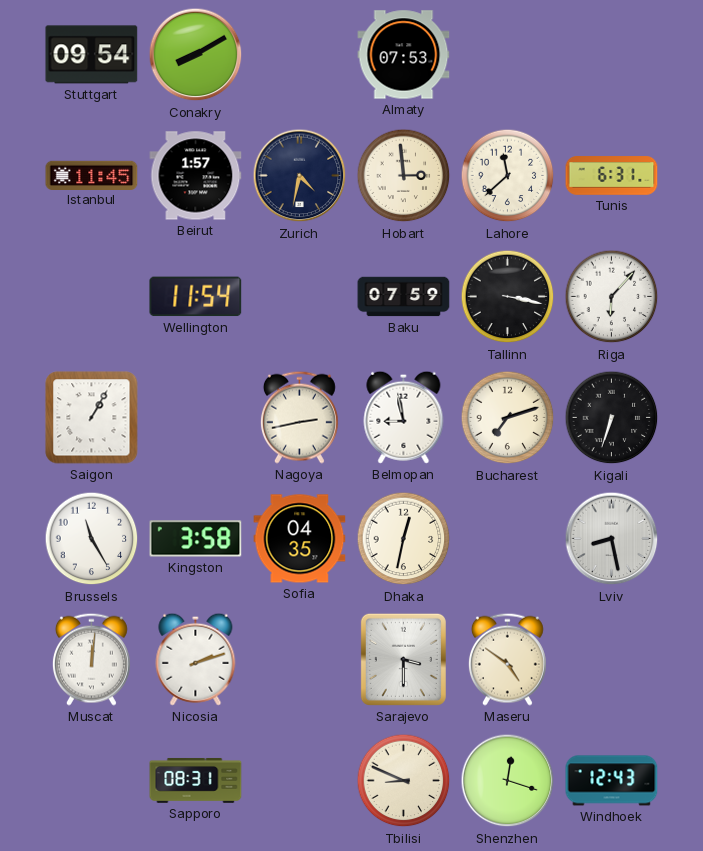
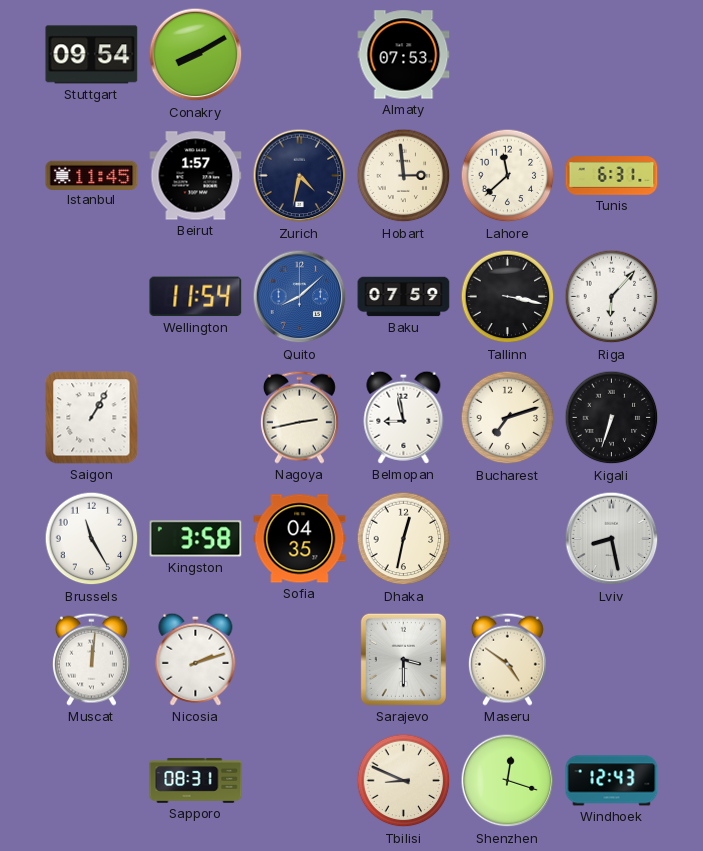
Quito: none -> 8:08
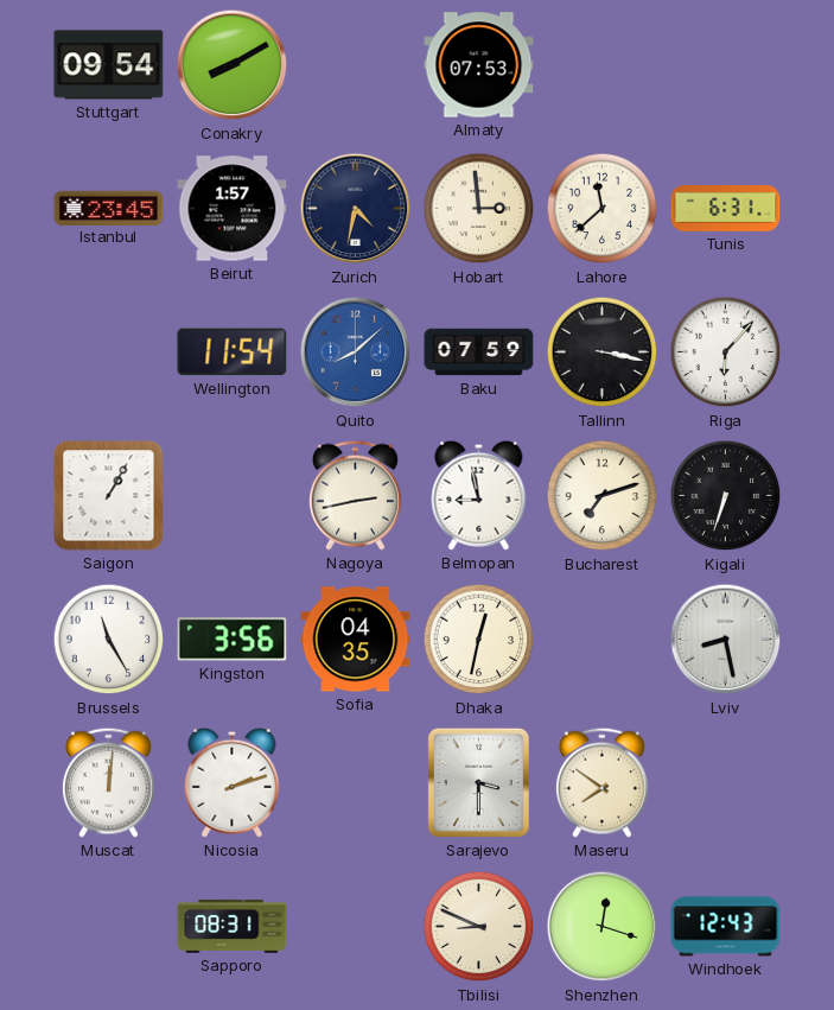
Istanbul: 11:45 -> 23:45
Kingston: 3:58 -> 3:56
Maseru: 4:51 -> 7:51
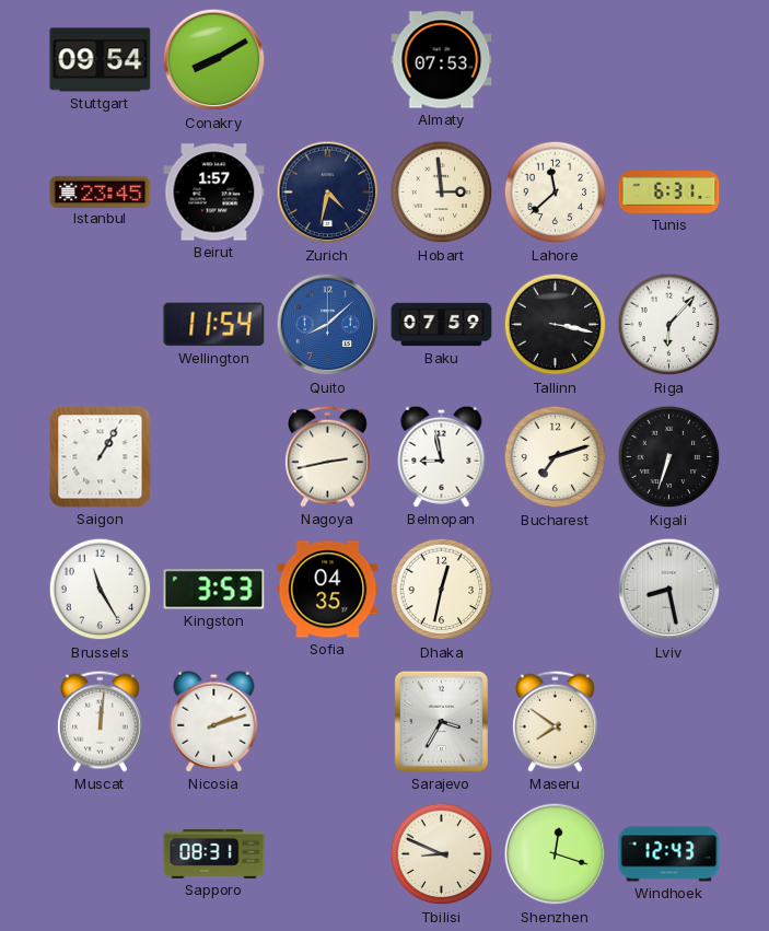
Kingston: 3:56 -> 3:53
Sarajevo: 3:30 -> 3:35
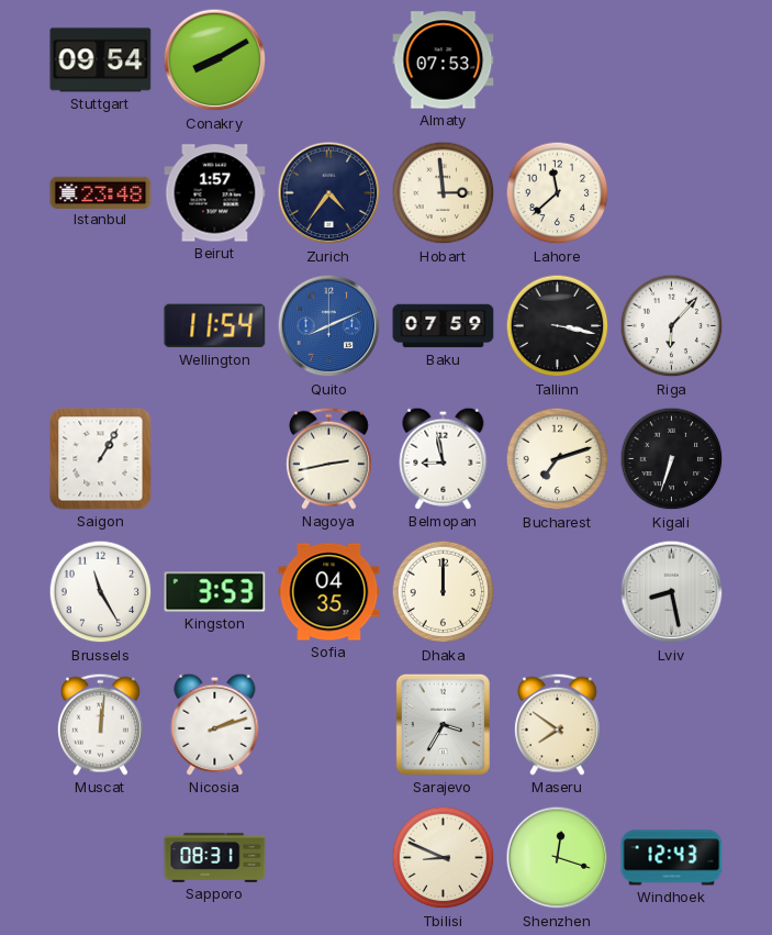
Istanbul: 23:45 -> 23:48
Zurich: 4:32 -> 4:36
Tunis: 6:31 -> none
Quito: 8:08 -> 8:11
Dhaka: 12:32 -> 12:00
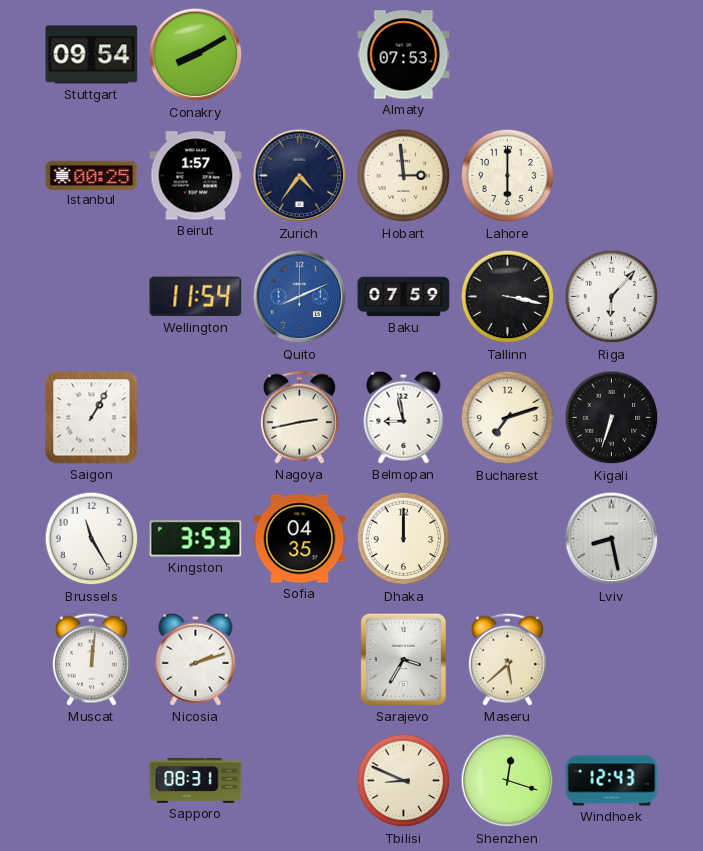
Istanbul: 23:48 -> 00:25
Lahore: 11:38 -> 6:00
Maseru: 7:51 -> 5:38
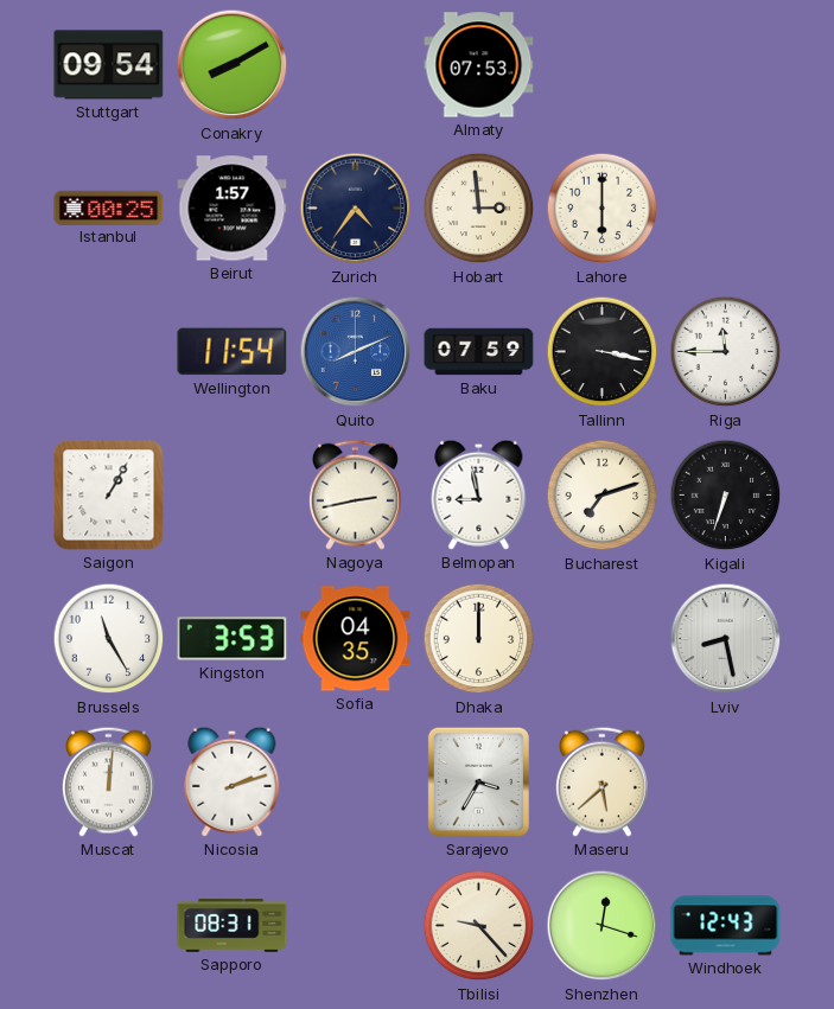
Riga: 6:07 -> 11:45
Tbilisi: 8:49 -> 9:23
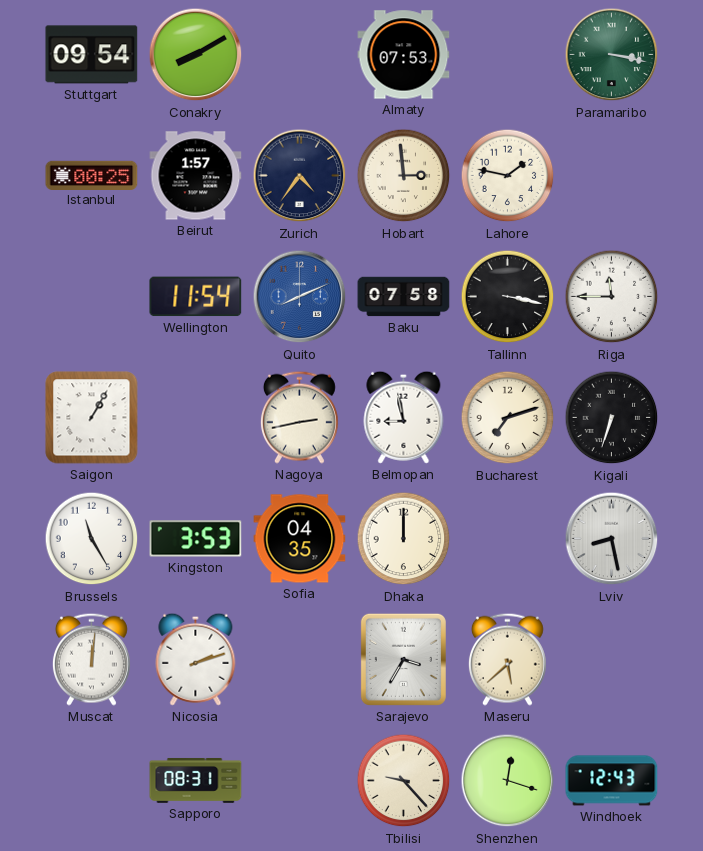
Paramaribo: none -> 3:17
Lahore: 6:00 -> 1:47
Baku: 07:59 -> 07:58
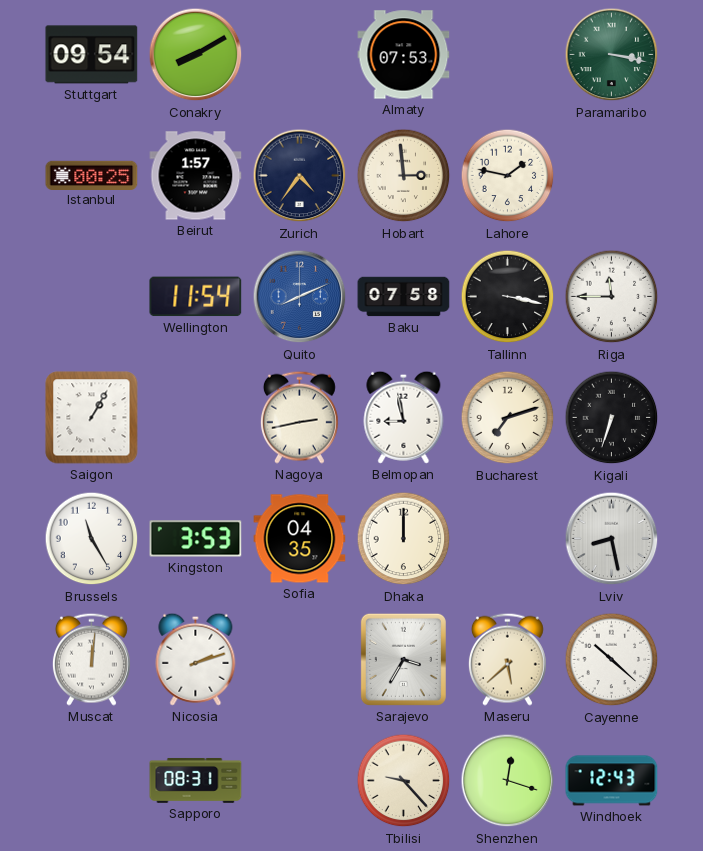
Cayenne: none -> 10:22
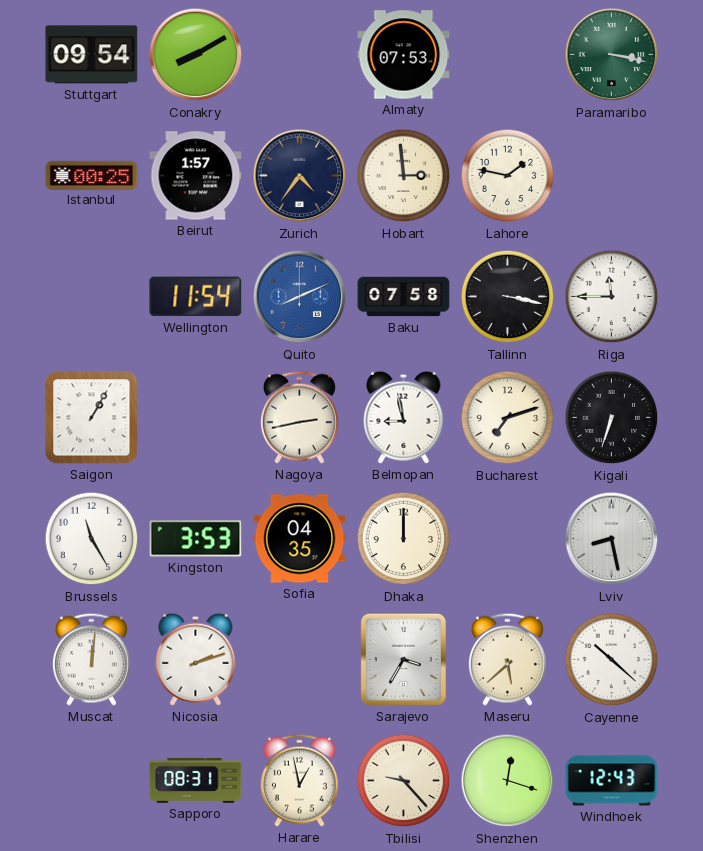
Harare: none -> 12:58
